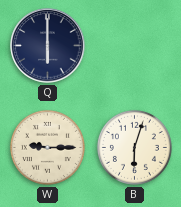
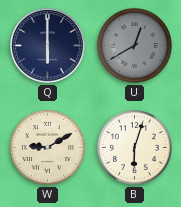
U: none -> 12:40
W: 9:15 -> 9:10
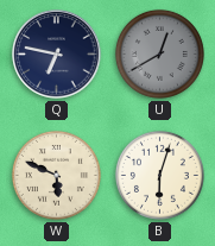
Q: 6:00 -> 6:47
W: 9:10 -> 5:49
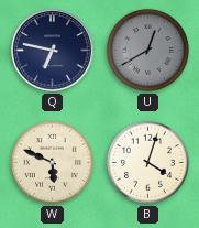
B: 6:03 -> 4:03
